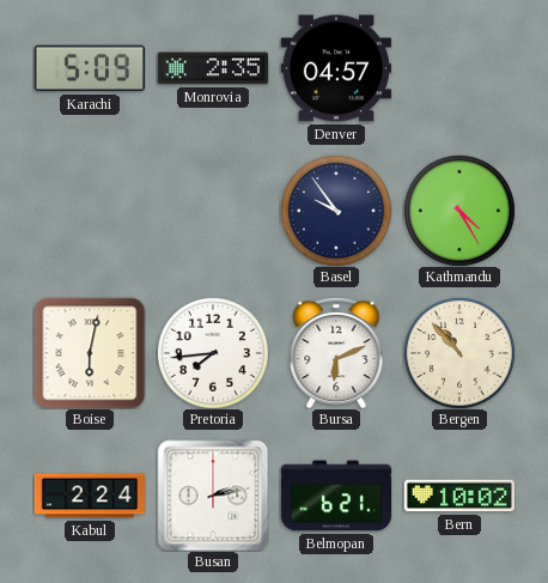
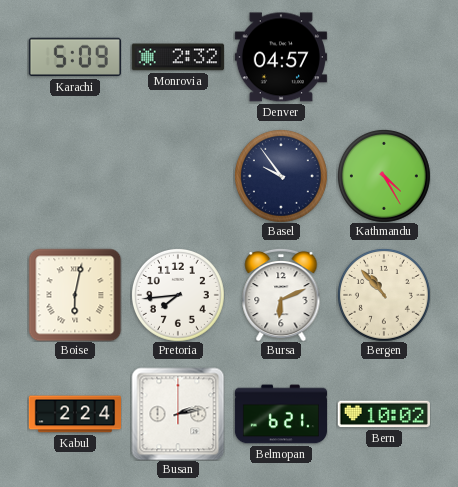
Monrovia: 2:35 -> 2:32
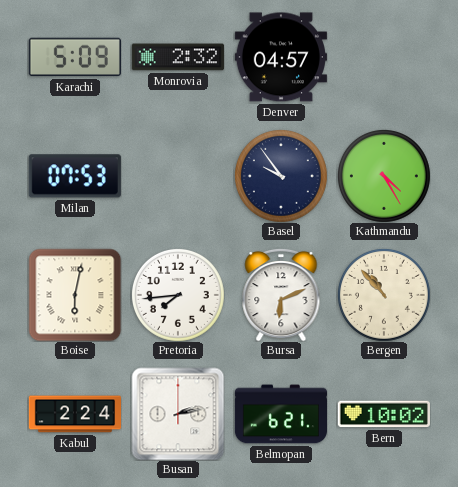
Milan: none -> 07:53
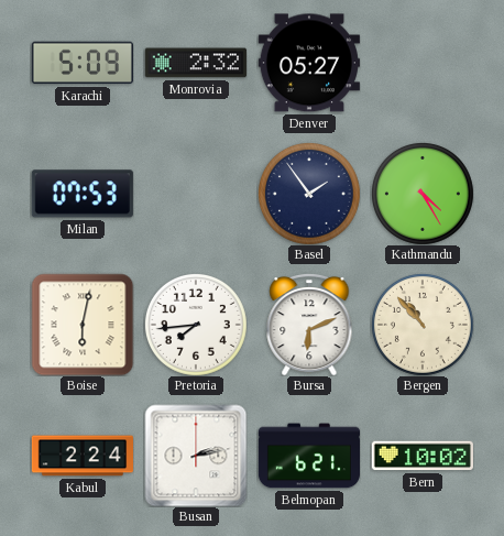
Denver: 04:57 -> 05:27
Basel: 9:54 -> 1:54
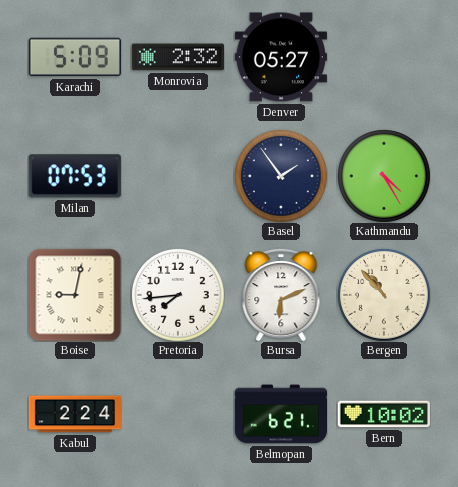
Boise: 6:02 -> 9:02
Busan: 2:13 -> none
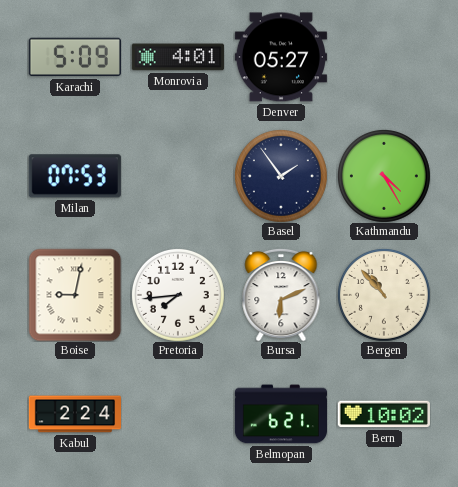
Monrovia: 2:32 -> 4:01
